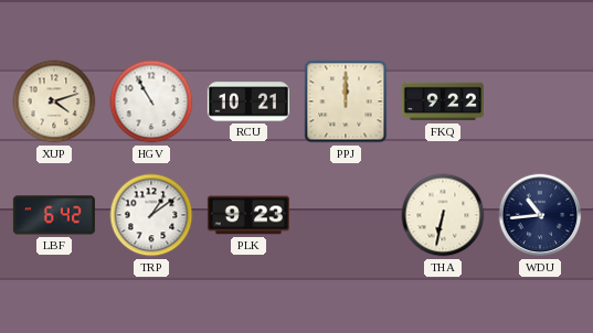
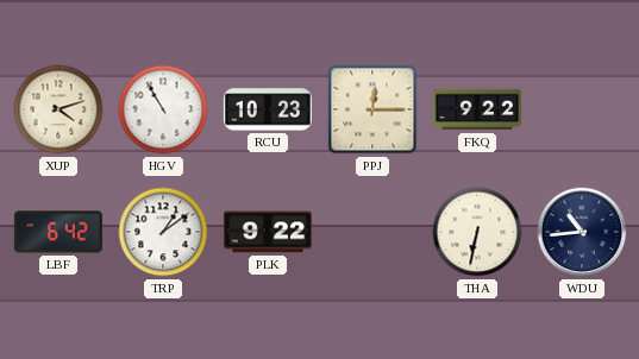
RCU: 10:21 -> 10:23
PPJ: 12:00 -> 12:15
PLK: 9:23 -> 9:22
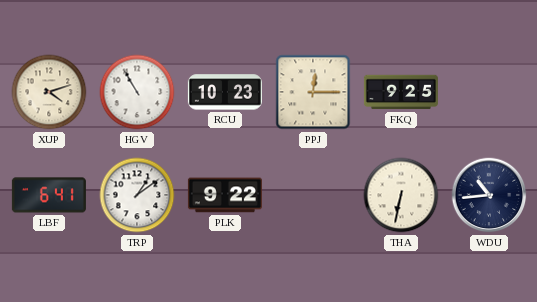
FKQ: 9:22 -> 9:25
LBF: 6:42 -> 6:41
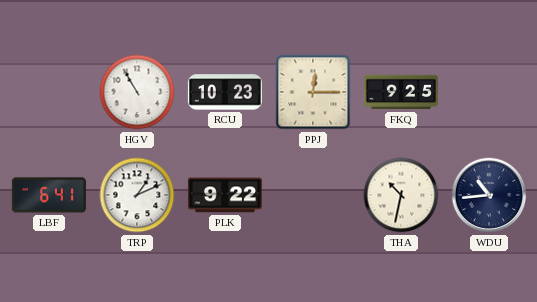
XUP: 4:12 -> none
TRP: 1:09 -> 1:11
THA: 6:32 -> 10:32
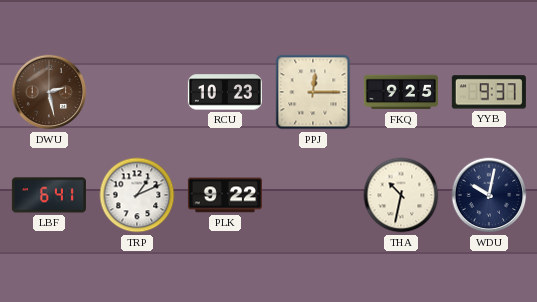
DWU: none -> 2:28
HGV: 10:55 -> none
YYB: none -> 9:37
WDU: 10:44 -> 10:02
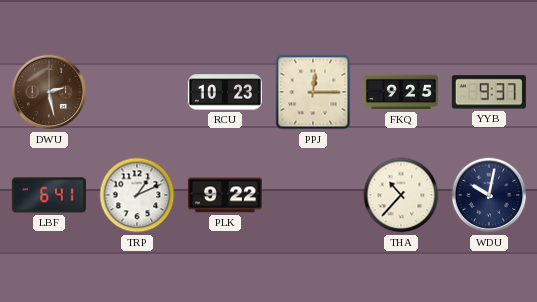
THA: 10:32 -> 10:37
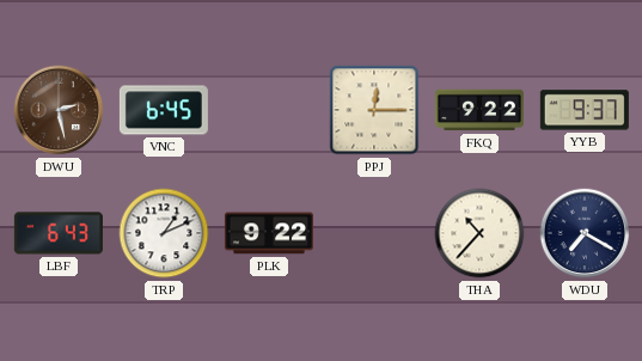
VNC: none -> 6:45
RCU: 10:23 -> none
FKQ: 9:25 -> 9:22
LBF: 6:41 -> 6:43
WDU: 10:02 -> 7:20
